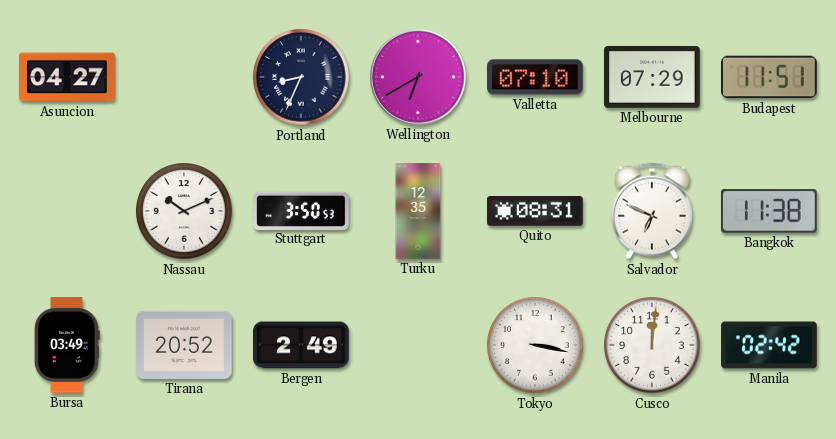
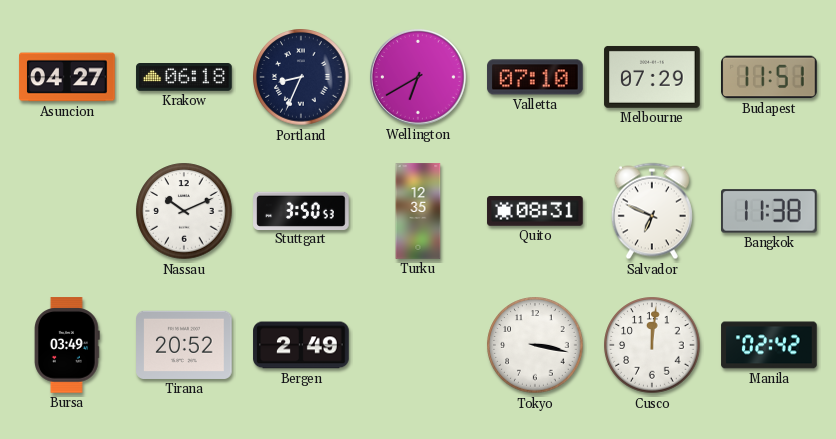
Krakow: none -> 06:18
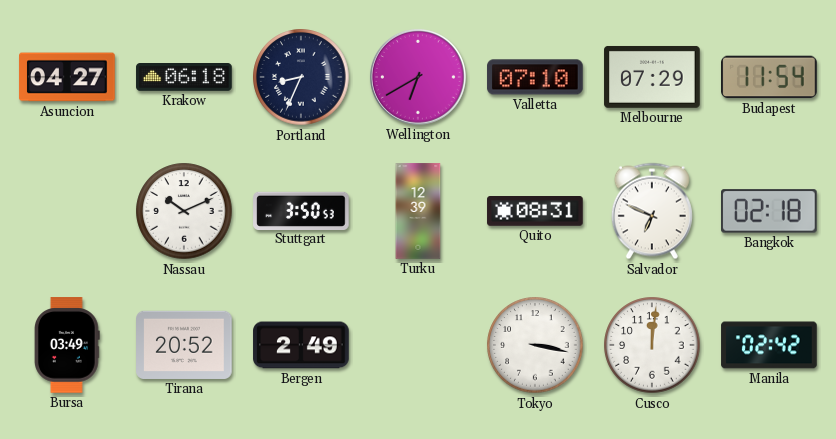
Budapest: 11:51 -> 11:54
Turku: 12:35 -> 12:39
Bangkok: 11:38 -> 02:18
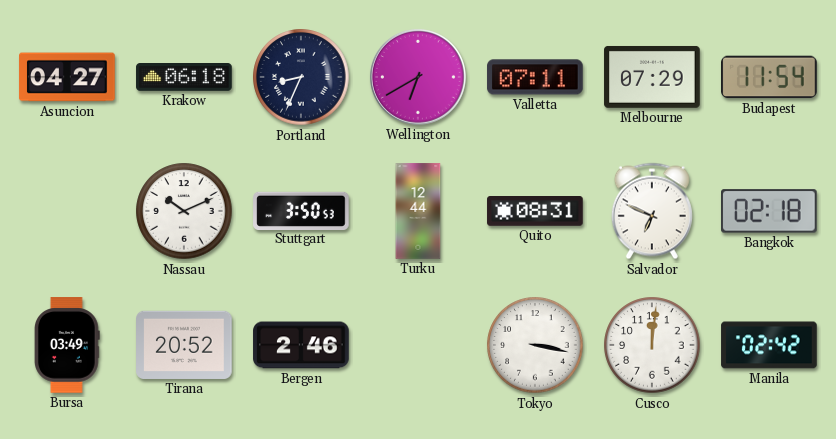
Valletta: 07:10 -> 07:11
Turku: 12:39 -> 12:44
Bergen: 2:49 -> 2:46
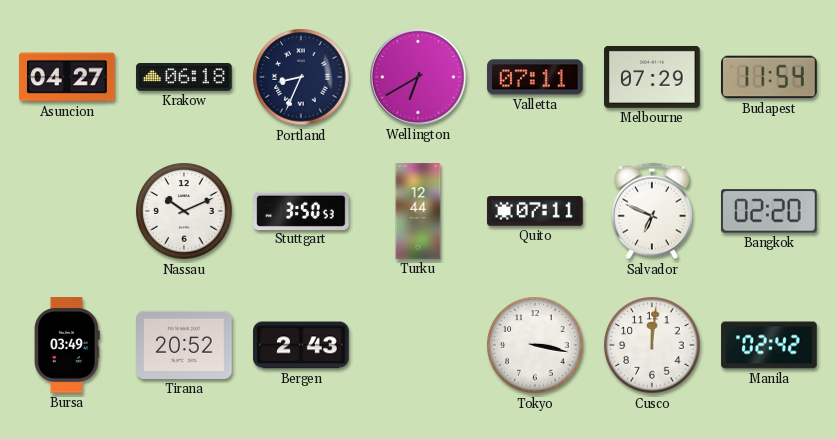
Quito: 08:31 -> 07:11
Bangkok: 02:18 -> 02:20
Bergen: 2:46 -> 2:43
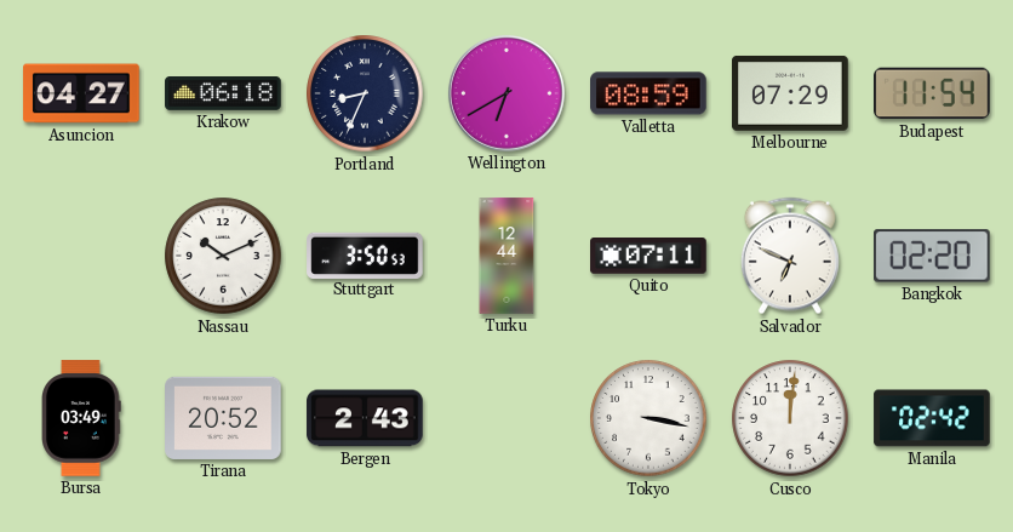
Valletta: 07:11 -> 08:59
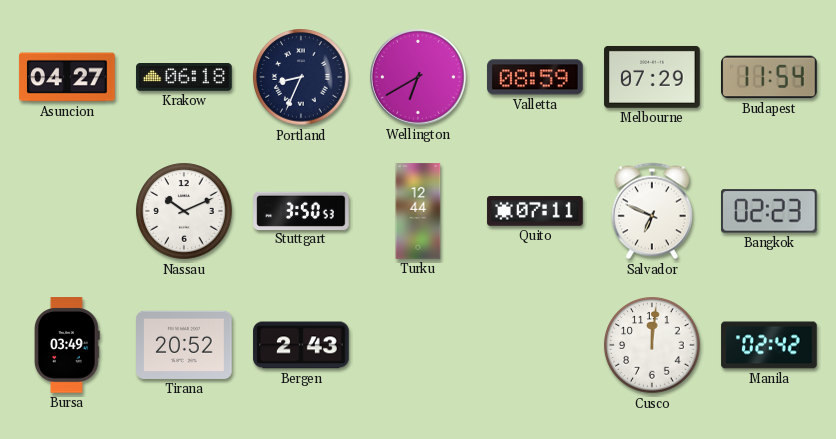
Bangkok: 02:20 -> 02:23
Tokyo: 3:17 -> none
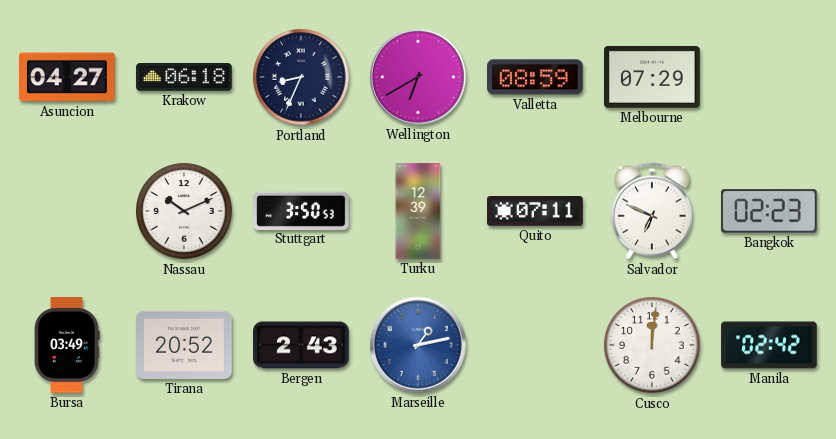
Budapest: 11:54 -> none
Turku: 12:44 -> 12:39
Marseille: none -> 1:13
